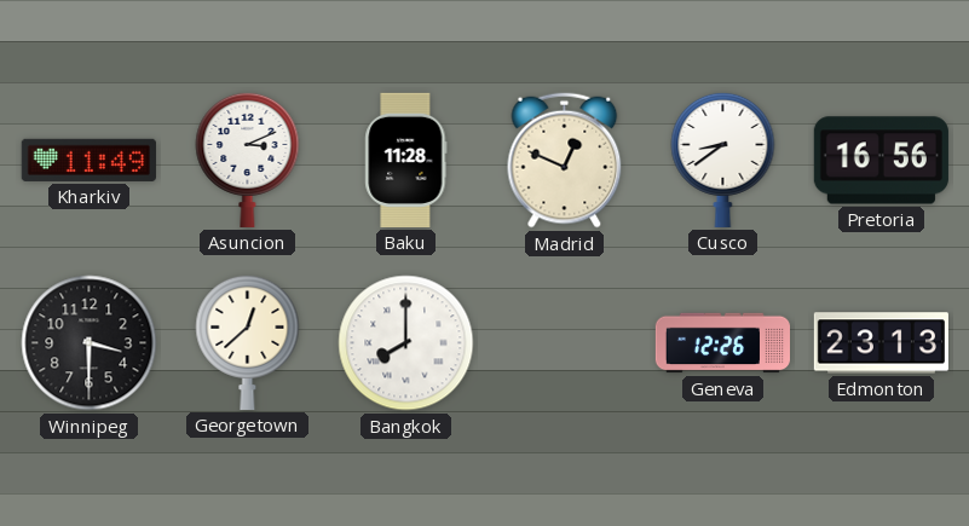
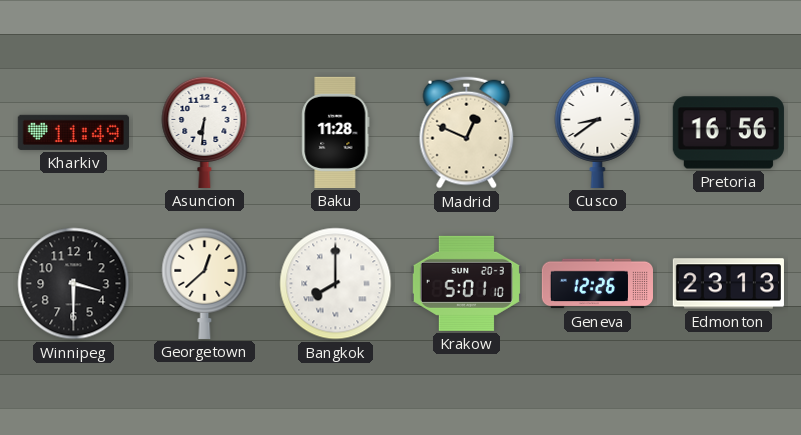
Asuncion: 3:11 -> 6:31
Krakow: none -> 5:01
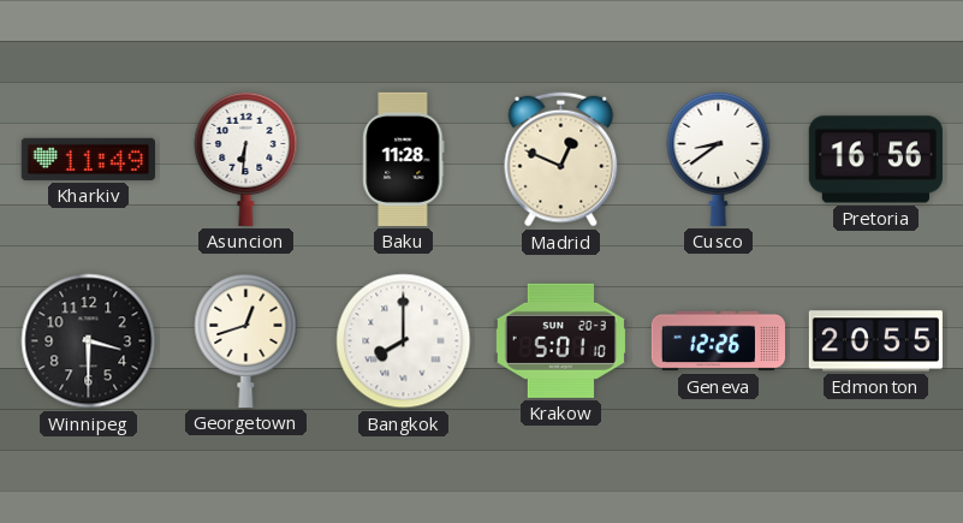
Georgetown: 12:38 -> 12:42
Edmonton: 23:13 -> 20:55
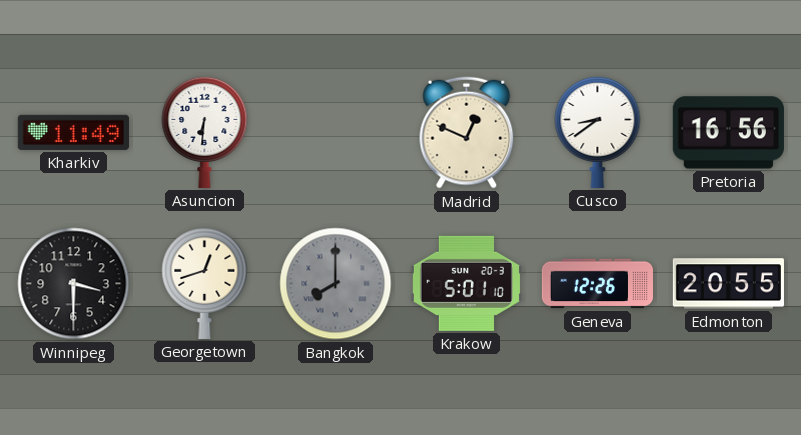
Baku: 11:28 -> none
Bangkok dial: white -> grey
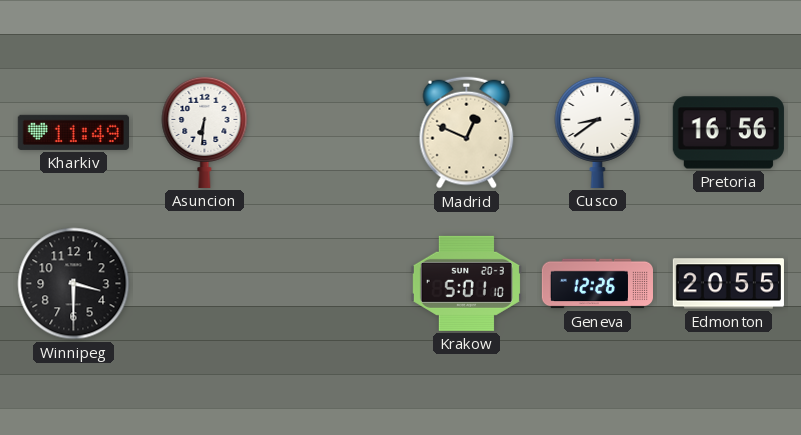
Georgetown: 12:42 -> none
Bangkok: 8:00 -> none
